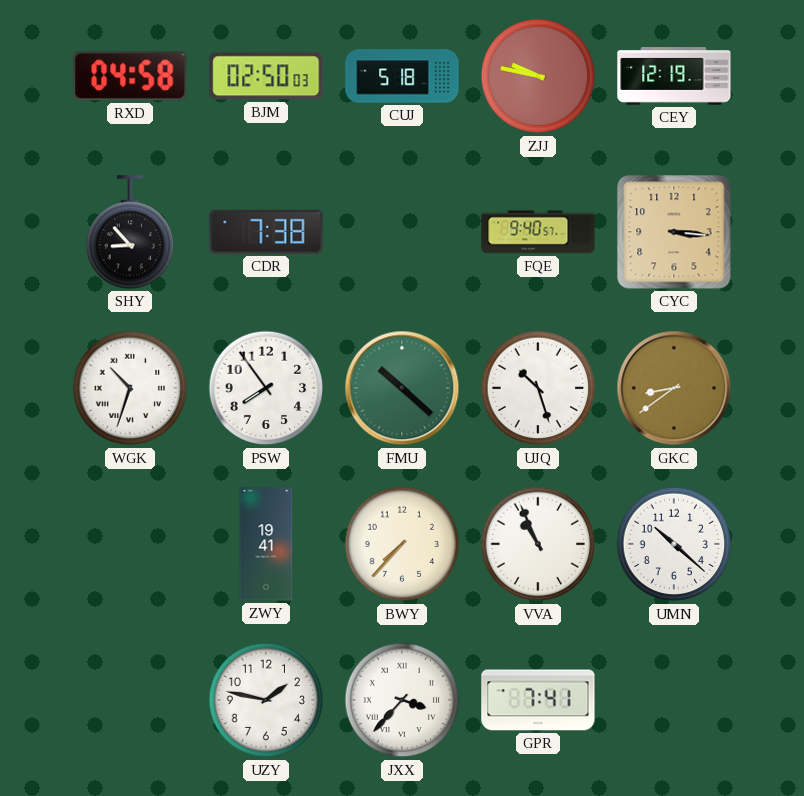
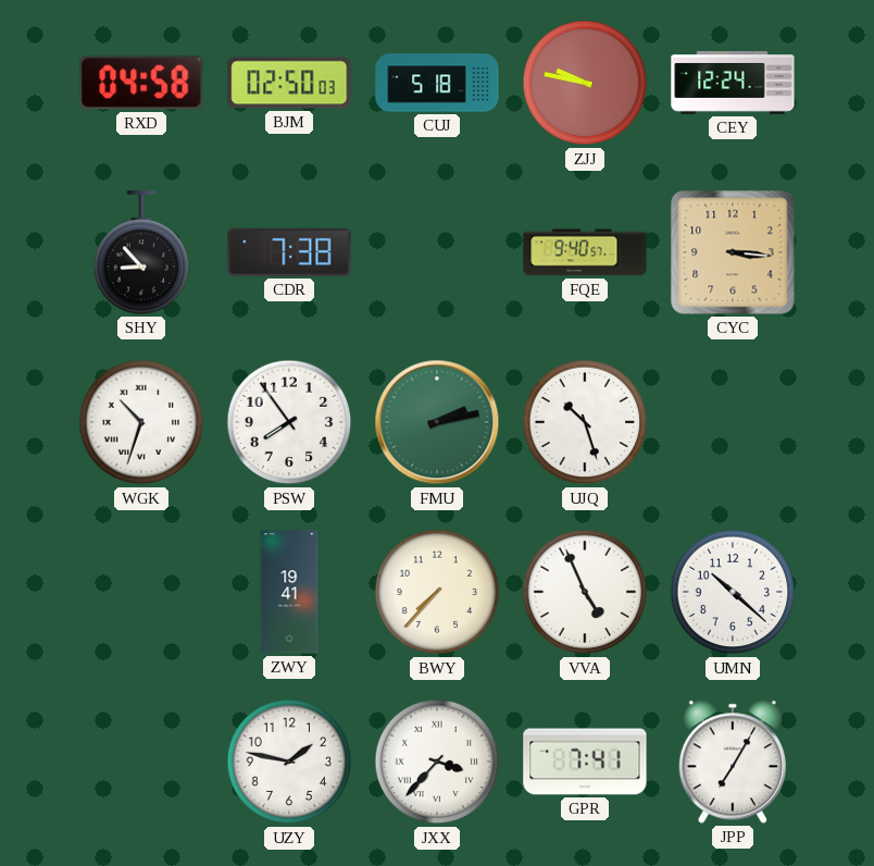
CEY: 12:19 -> 12:24
FMU: 10:22 -> 2:13
GKC: 8:39 -> none
VVA: 10:56 -> 4:56
JPP: none -> 7:05
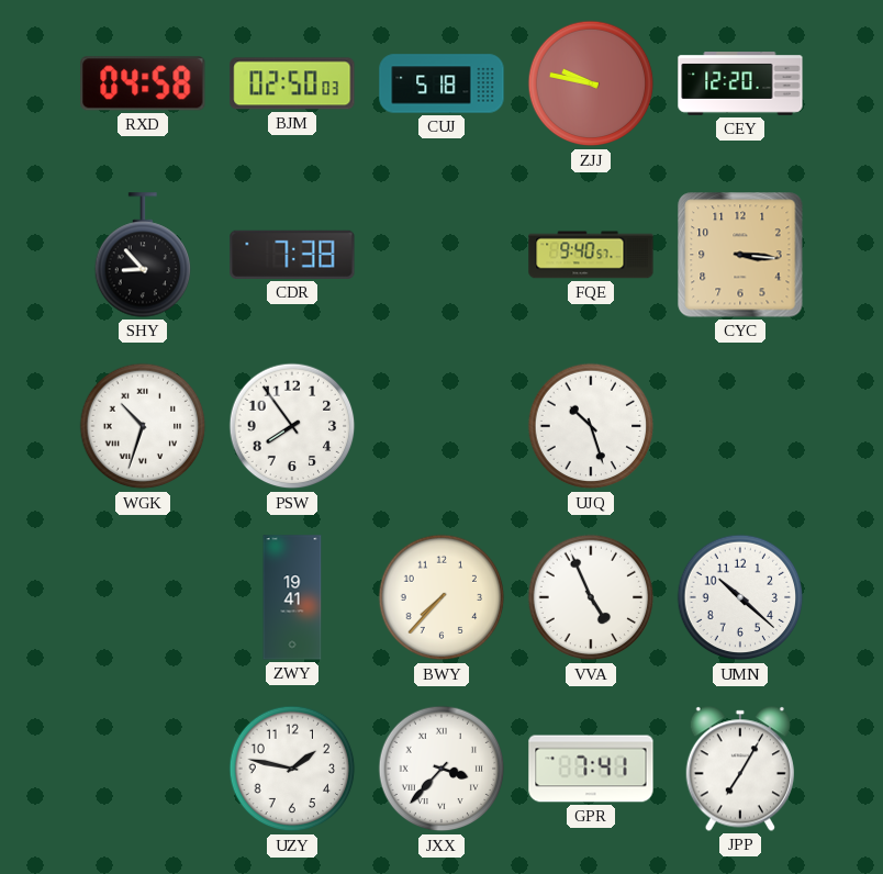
CEY: 12:24 -> 12:20
FMU: 2:13 -> none
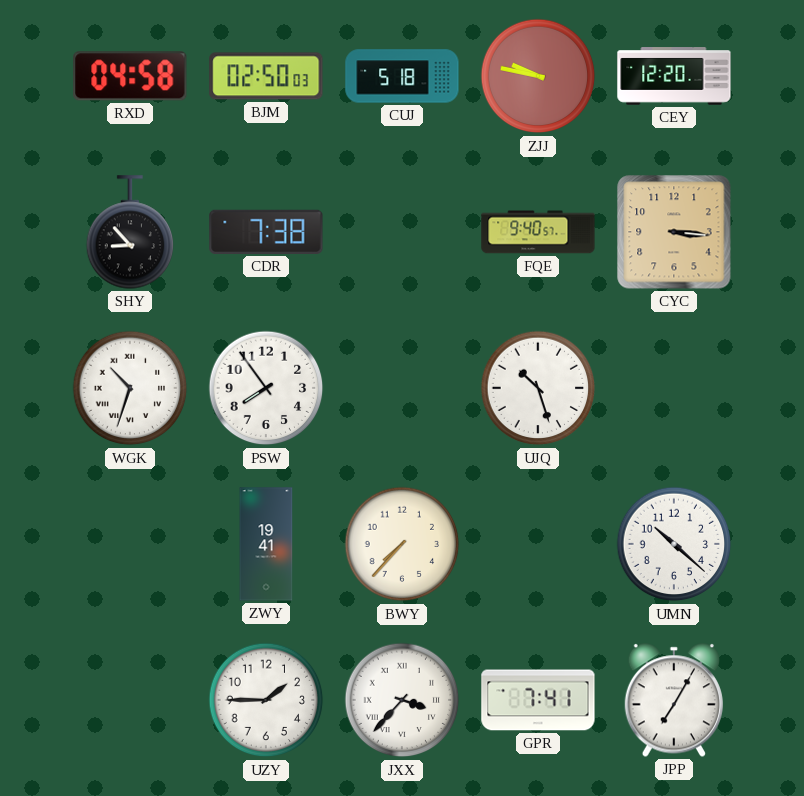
VVA: 4:56 -> none
UZY: 1:47 -> 1:45
